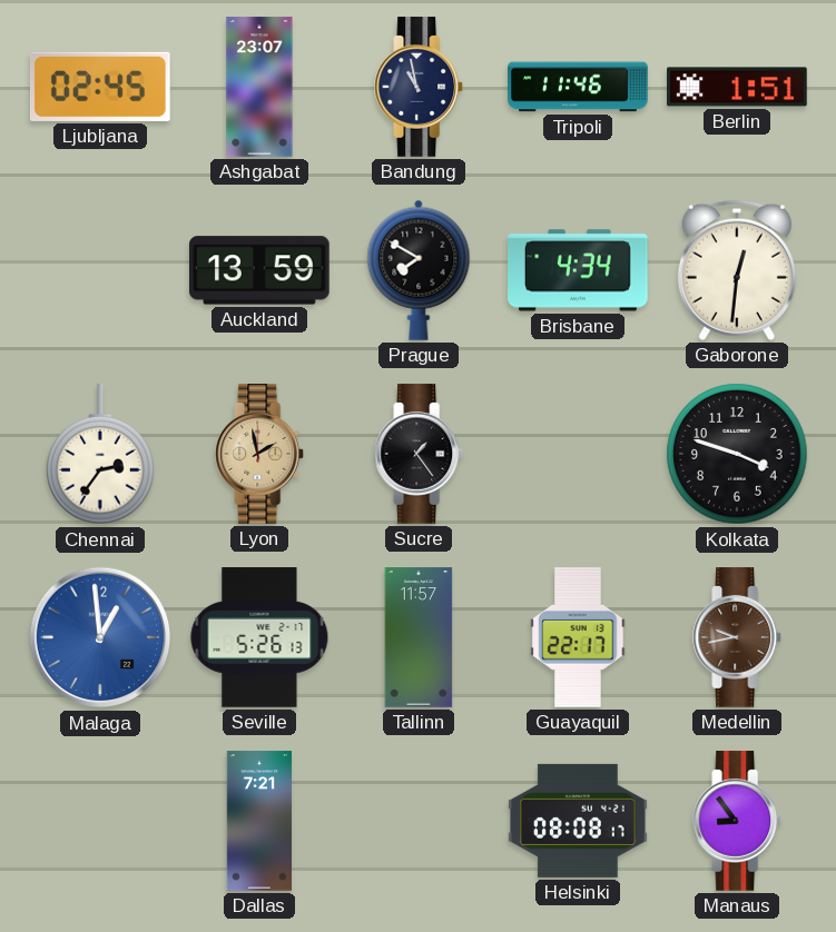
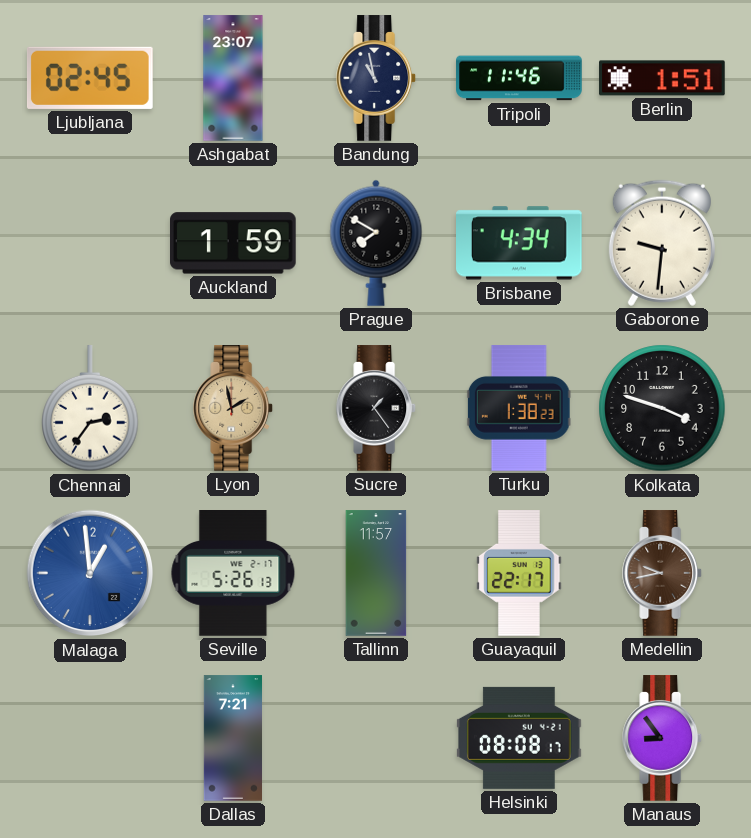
Auckland: 13:59 -> 1:59
Gaborone: 12:31 -> 9:31
Turku: none -> 1:38
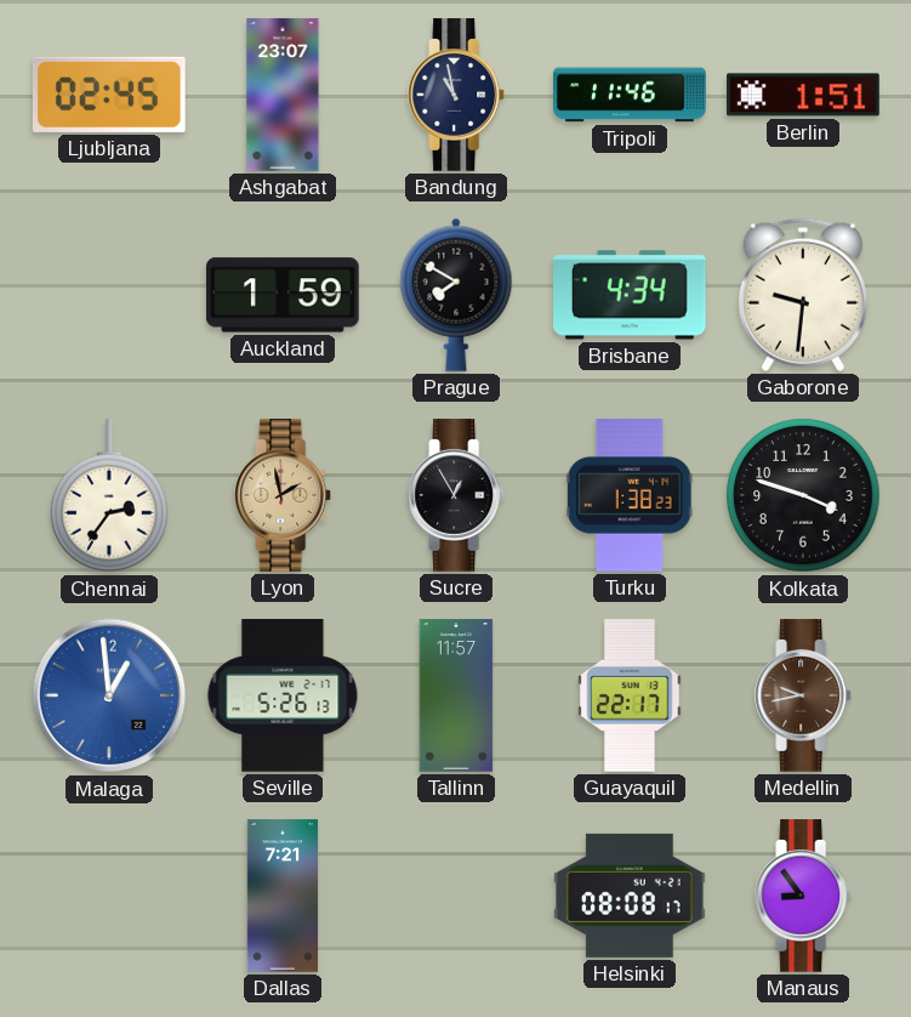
Sucre: 1:24 -> 12:55
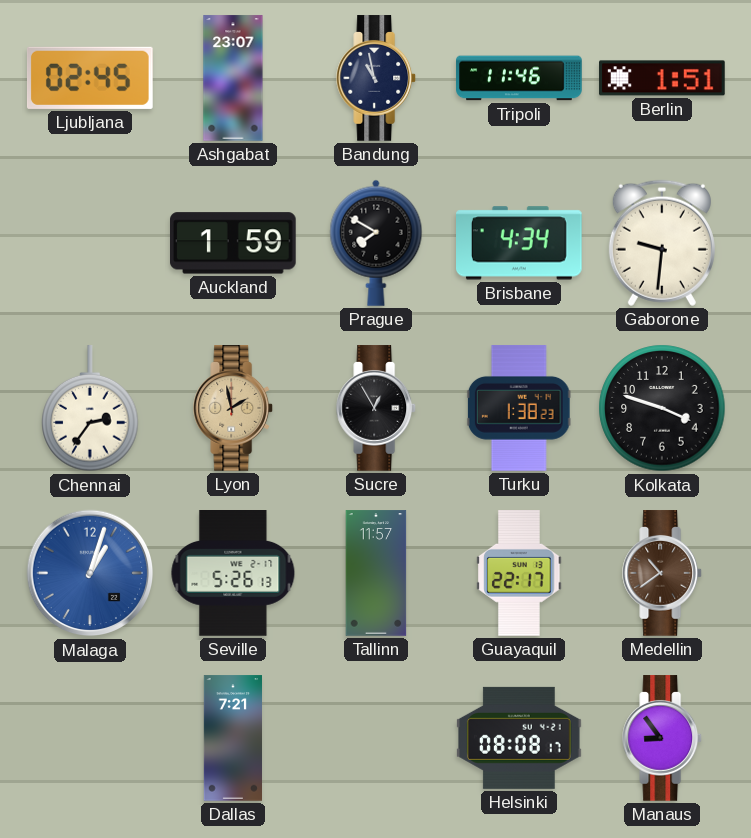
Malaga: 12:59 -> 1:03
Medellin: 9:43 -> 10:39
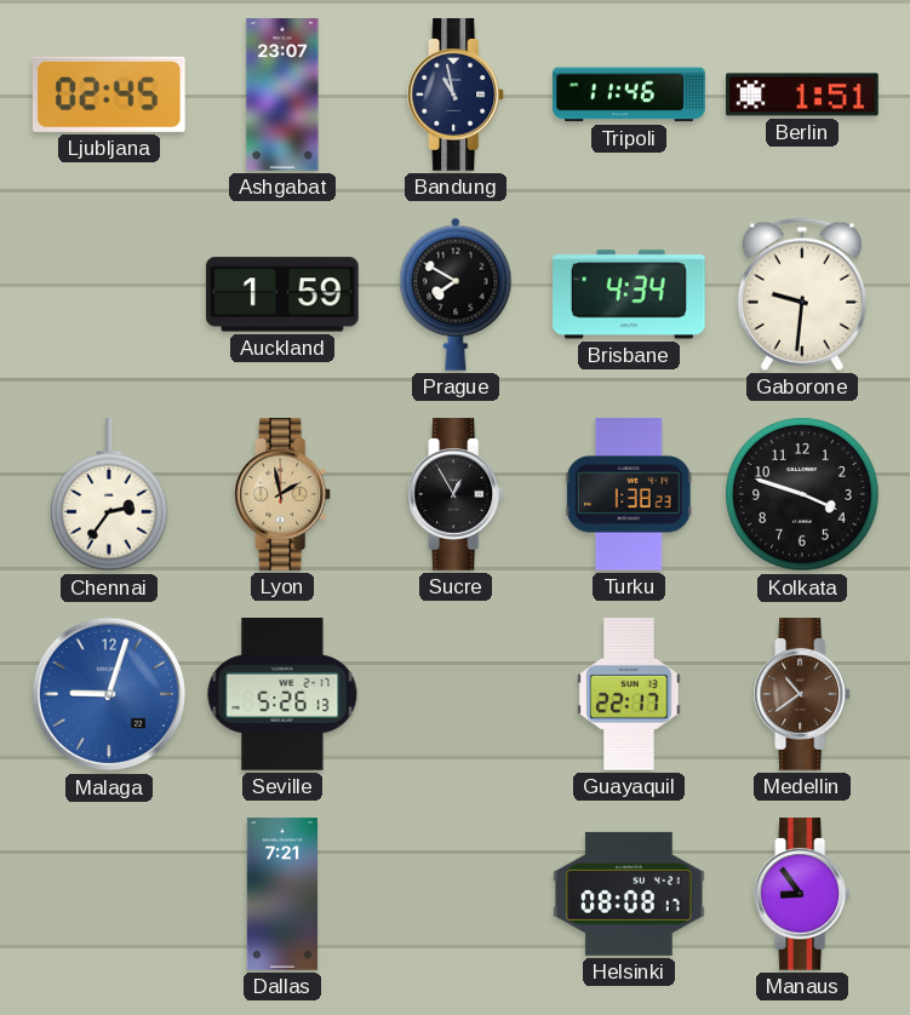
Malaga: 1:03 -> 9:03
Tallinn: 11:57 -> none
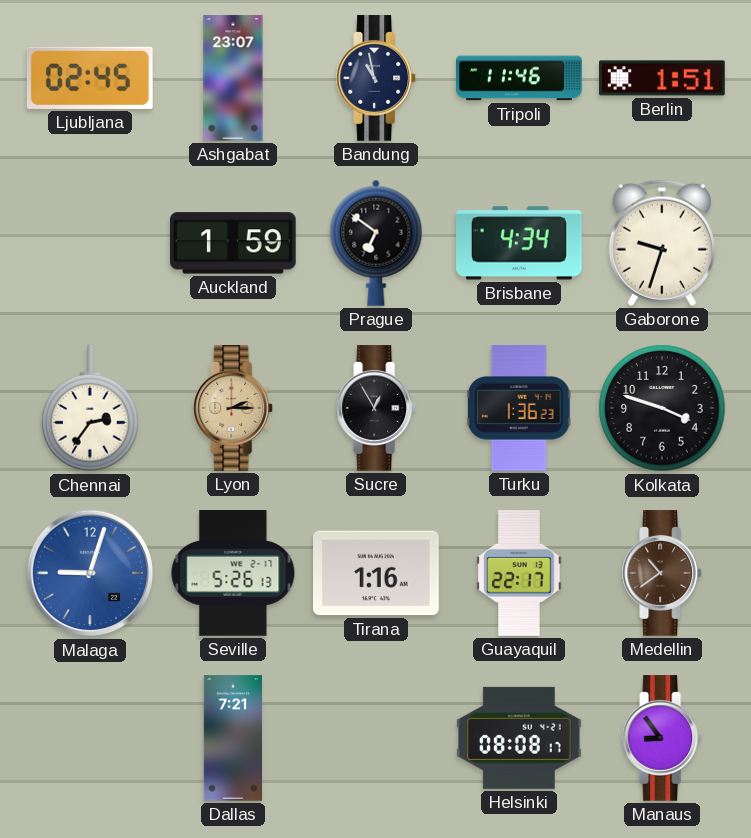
Prague: 7:50 -> 6:51
Gaborone: 9:31 -> 9:33
Lyon: 1:58 -> 2:15
Turku: 1:38 -> 1:36
Tirana: none -> 1:16
